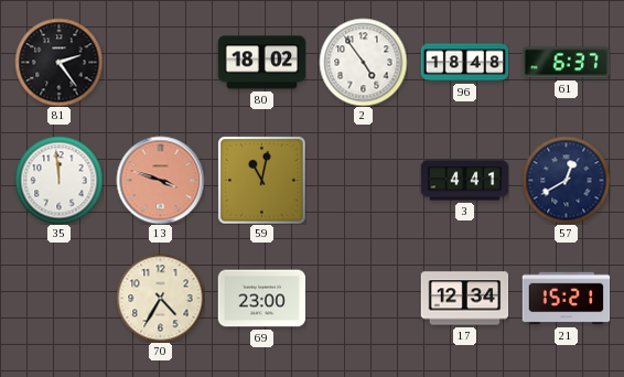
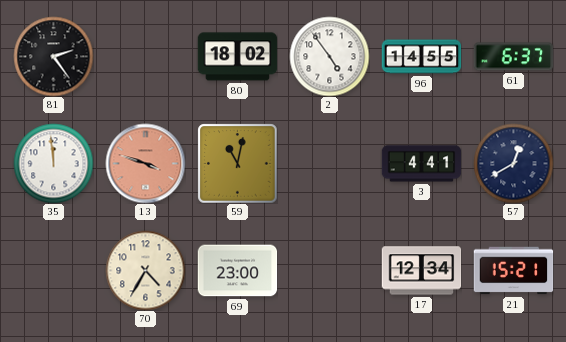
96: 18:48 -> 14:55
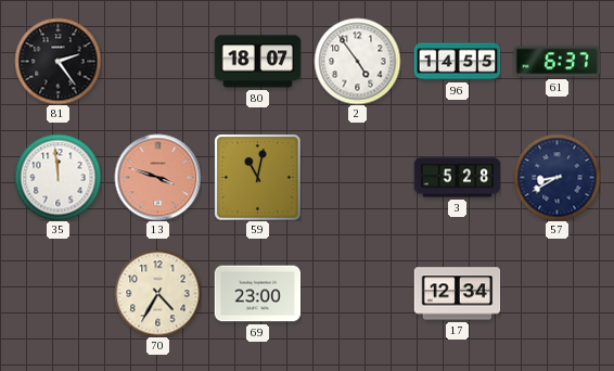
80: 18:02 -> 18:07
3: 4:41 -> 5:28
57: 12:40 -> 8:40
21: 15:21 -> none
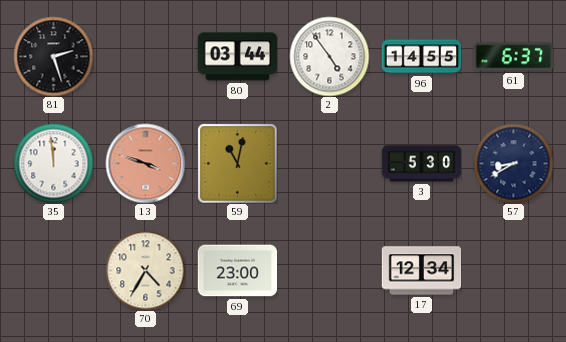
81: 2:24 -> 2:27
80: 18:07 -> 03:44
3: 5:28 -> 5:30
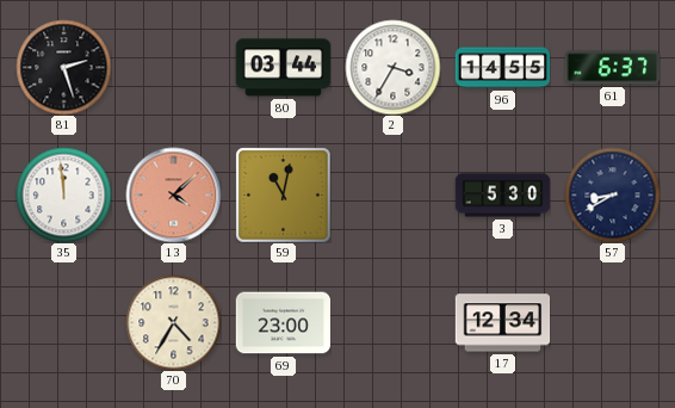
2: 4:54 -> 3:35
13: 3:48 -> 4:08
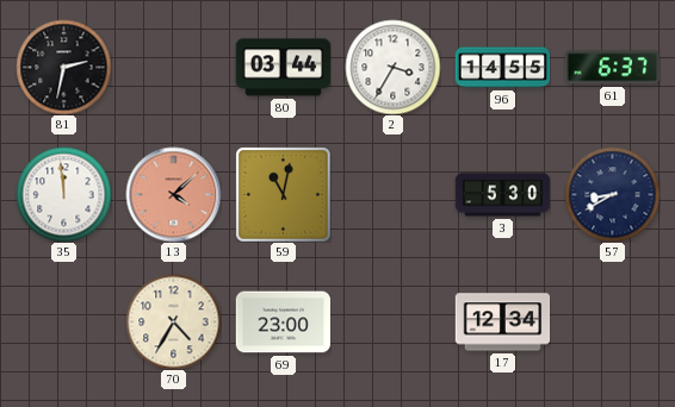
81: 2:27 -> 2:32
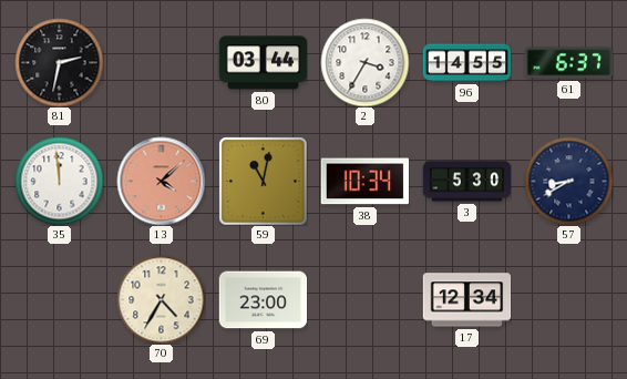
38: none -> 10:34
